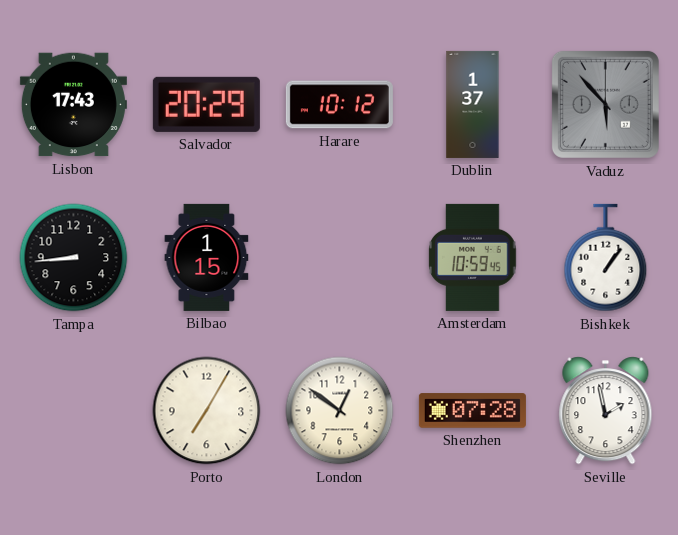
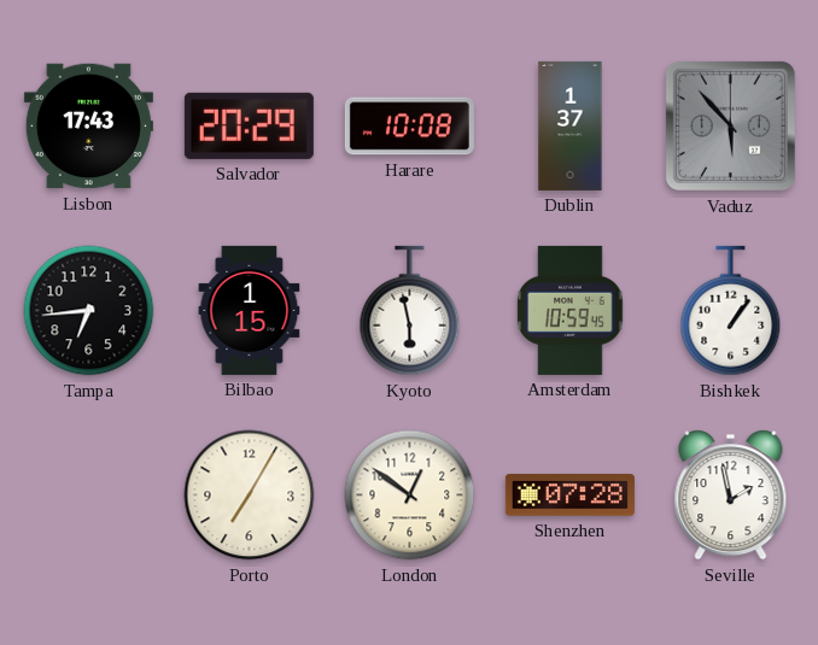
Harare: 10:12 -> 10:08
Tampa: 8:44 -> 6:44
Kyoto: none -> 5:58
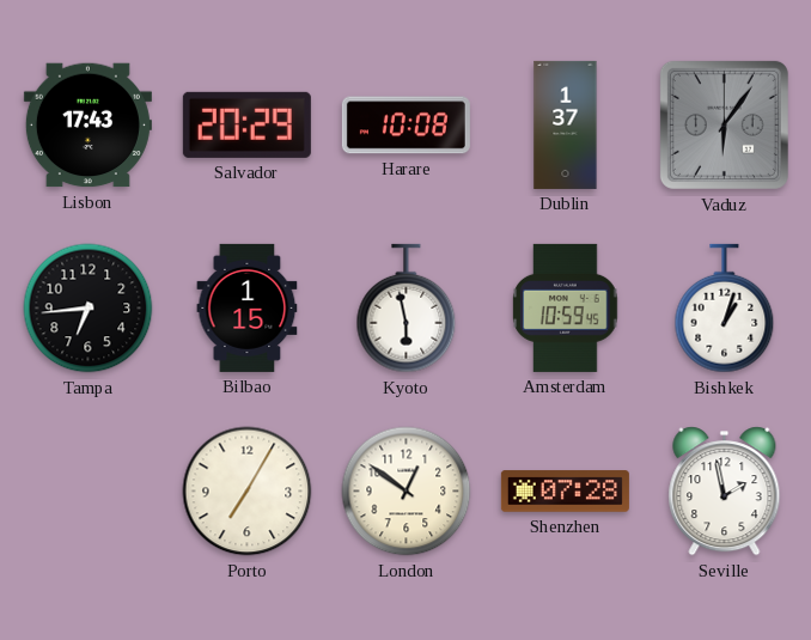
Vaduz: 5:53 -> 6:06
Bishkek: 1:06 -> 1:03
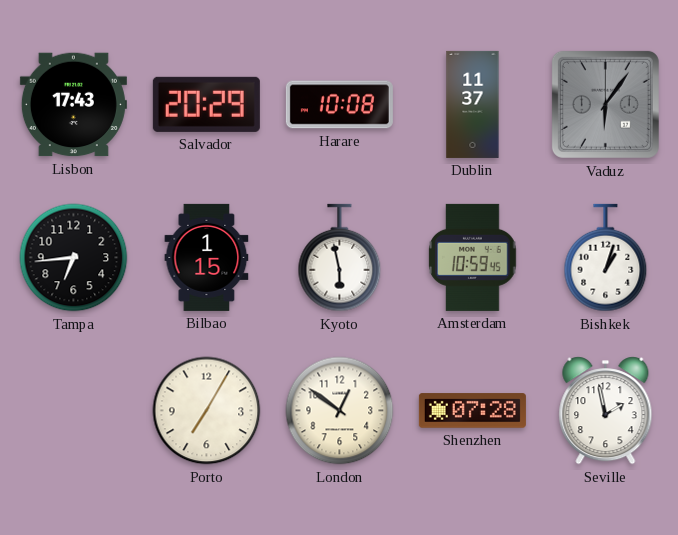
Dublin: 1:37 -> 11:37
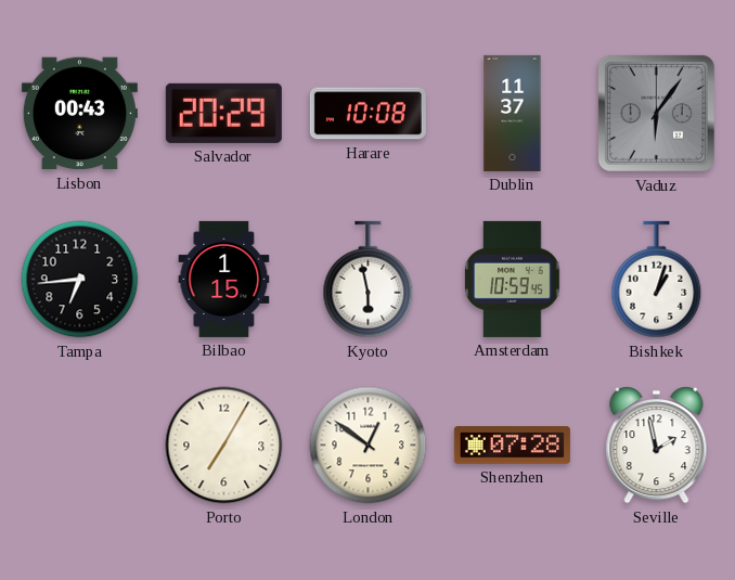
Lisbon: 17:43 -> 00:43
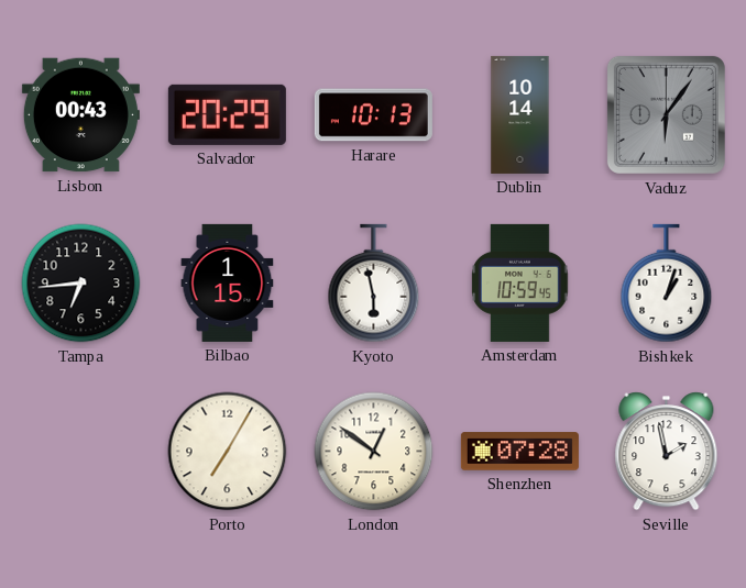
Harare: 10:08 -> 10:13
Dublin: 11:37 -> 10:14
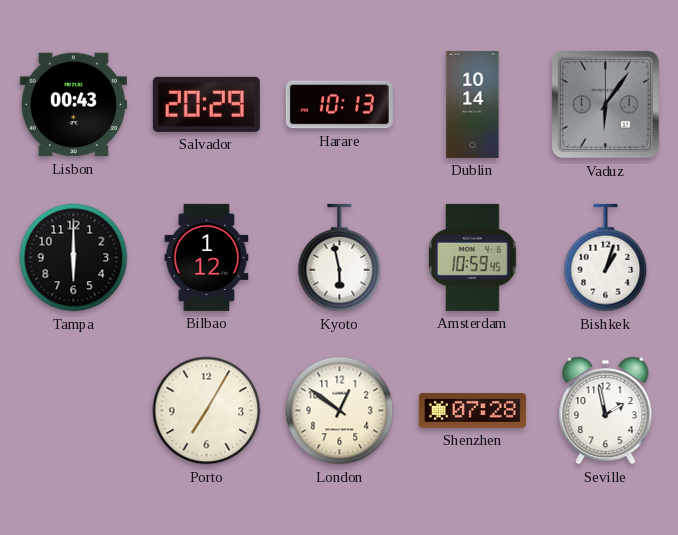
Tampa: 6:44 -> 6:00
Bilbao: 1:15 -> 1:12
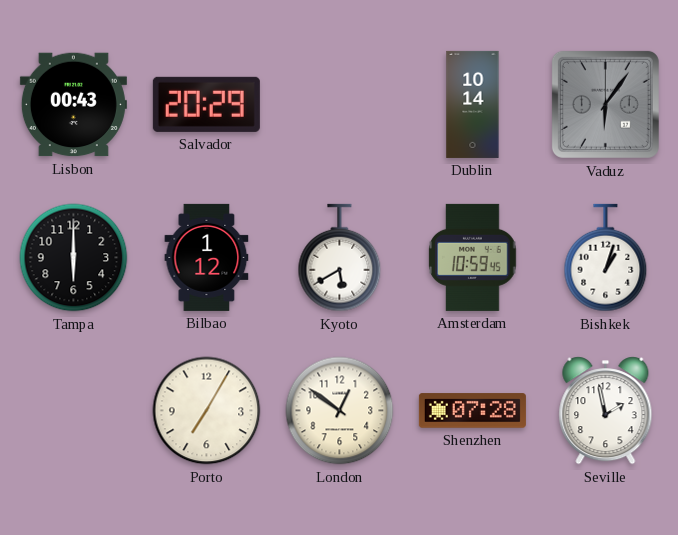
Harare: 10:13 -> none
Kyoto: 5:58 -> 5:40
